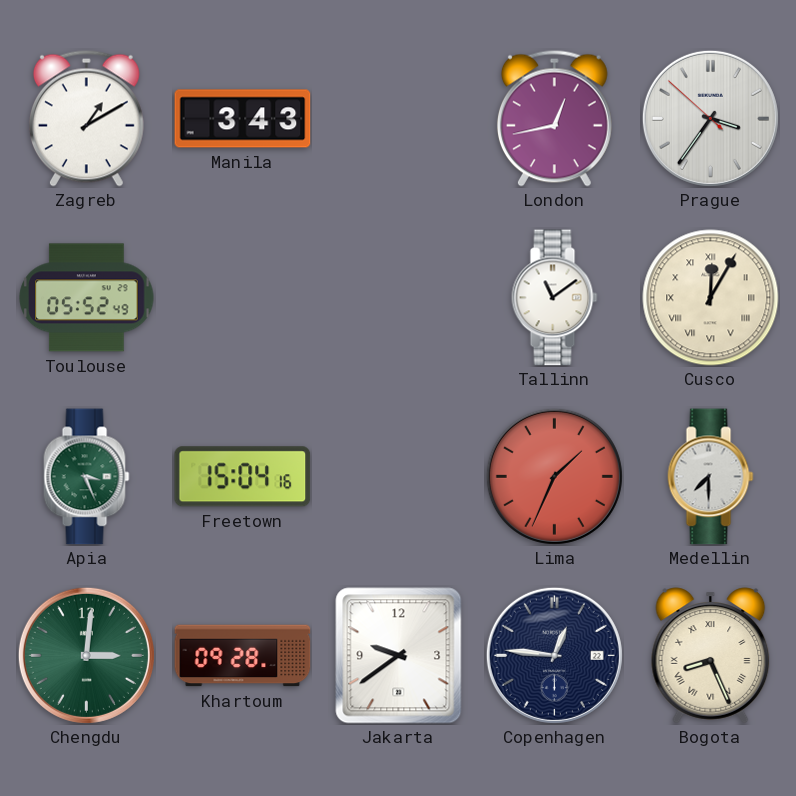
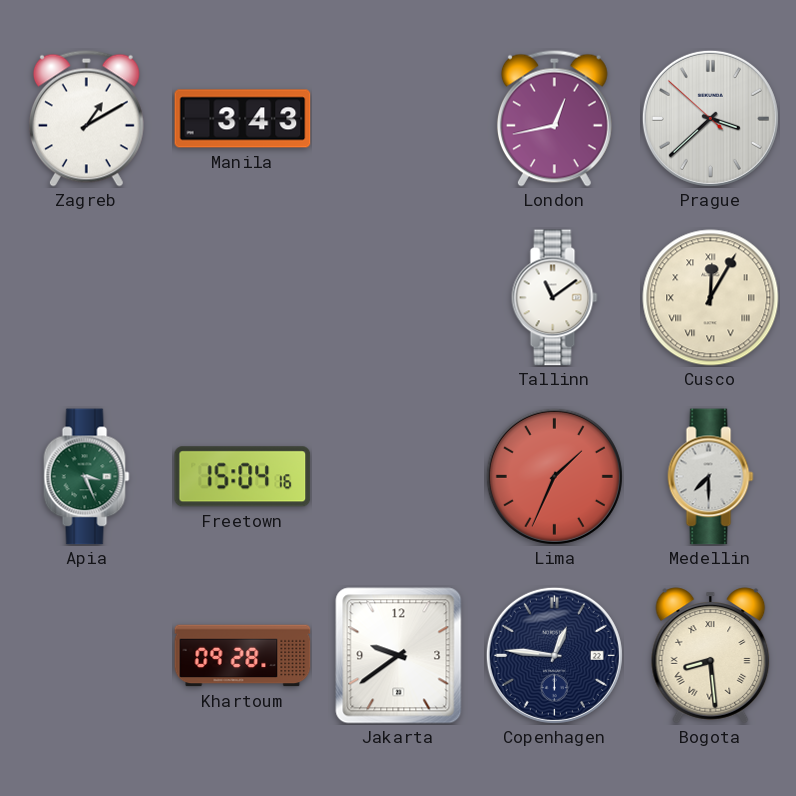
Prague: 3:35 -> 3:37
Toulouse: 05:52 -> none
Chengdu: 3:01 -> none
Bogota: 8:26 -> 8:29
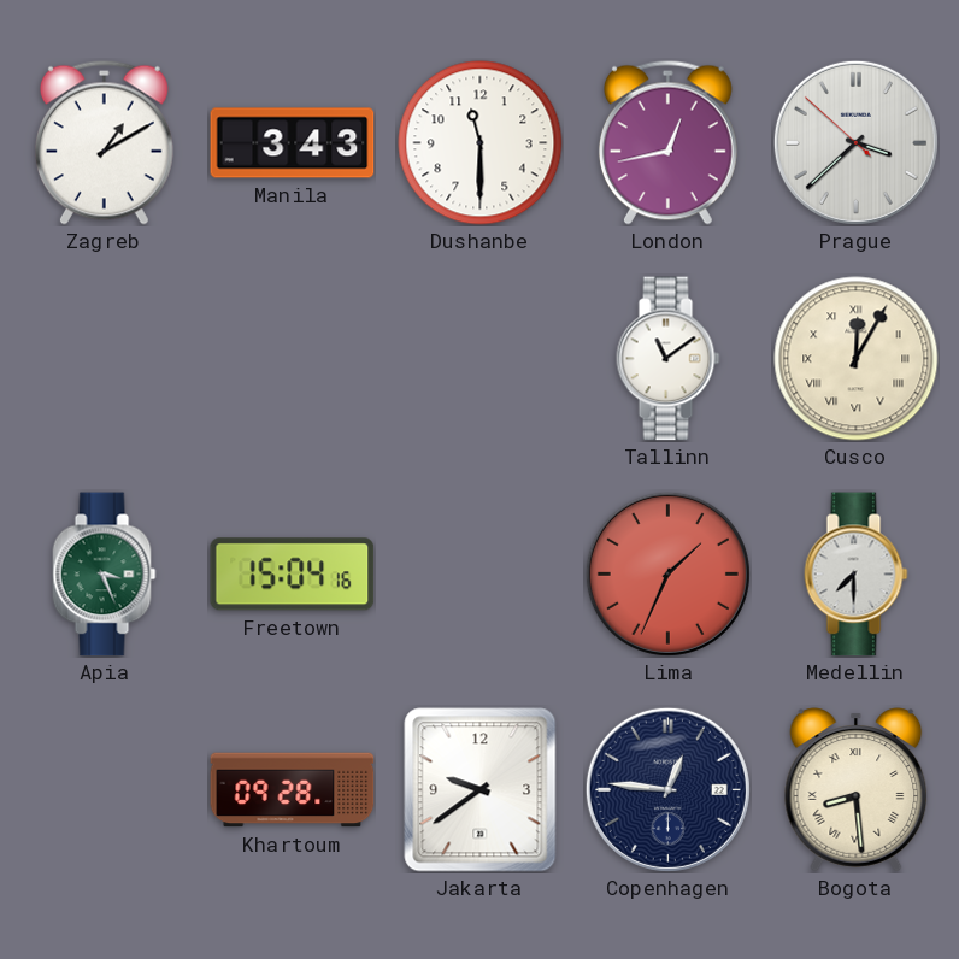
Dushanbe: none -> 11:30
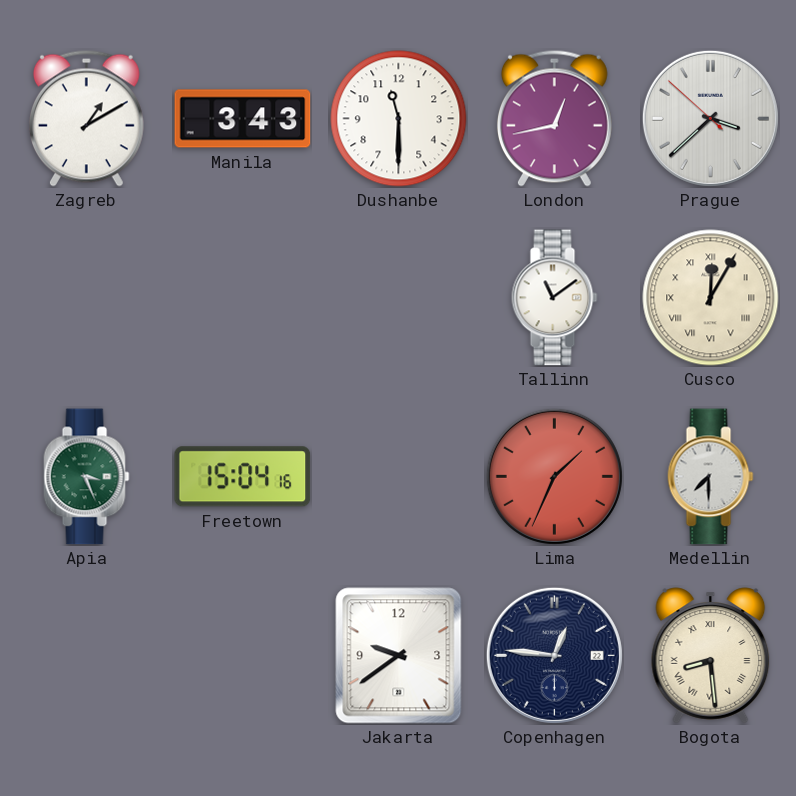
Khartoum: 09:28 -> none
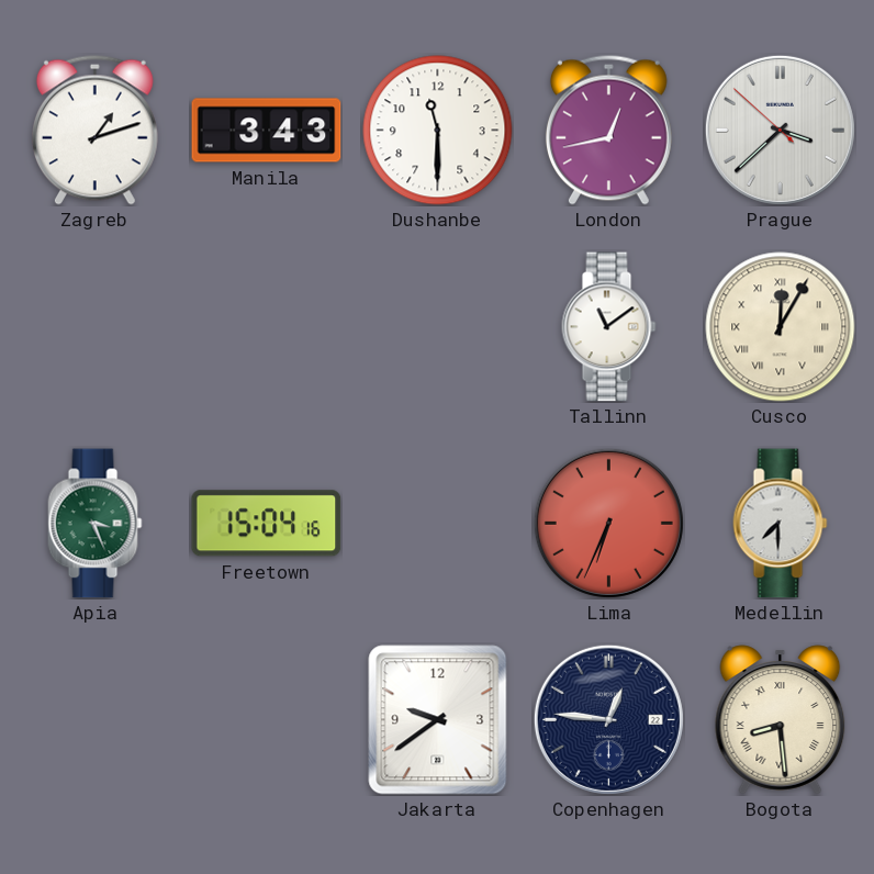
Zagreb: 1:10 -> 1:12
Lima: 1:34 -> 6:34
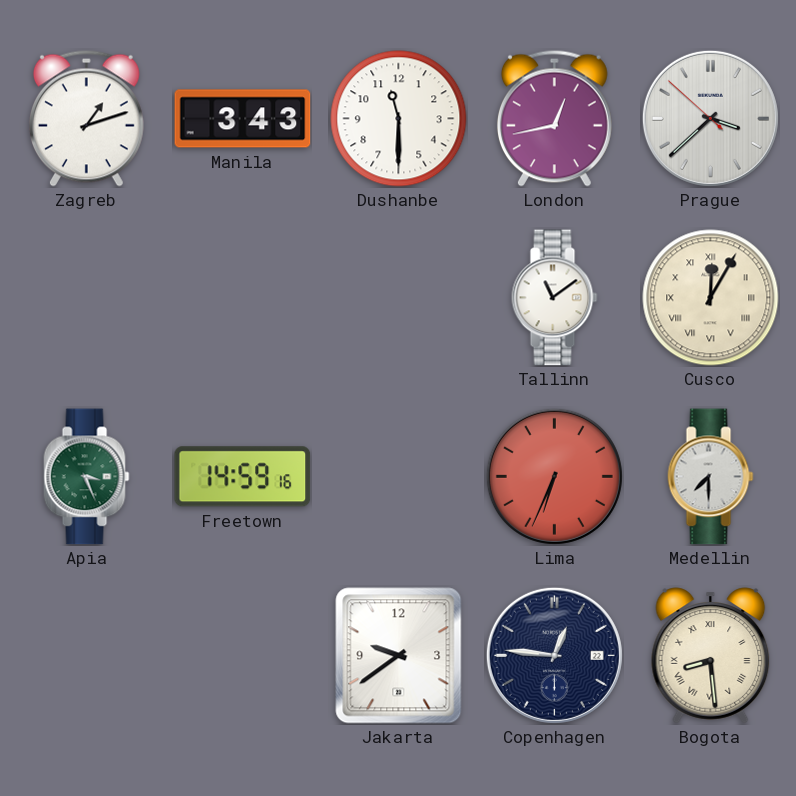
Freetown: 15:04 -> 14:59
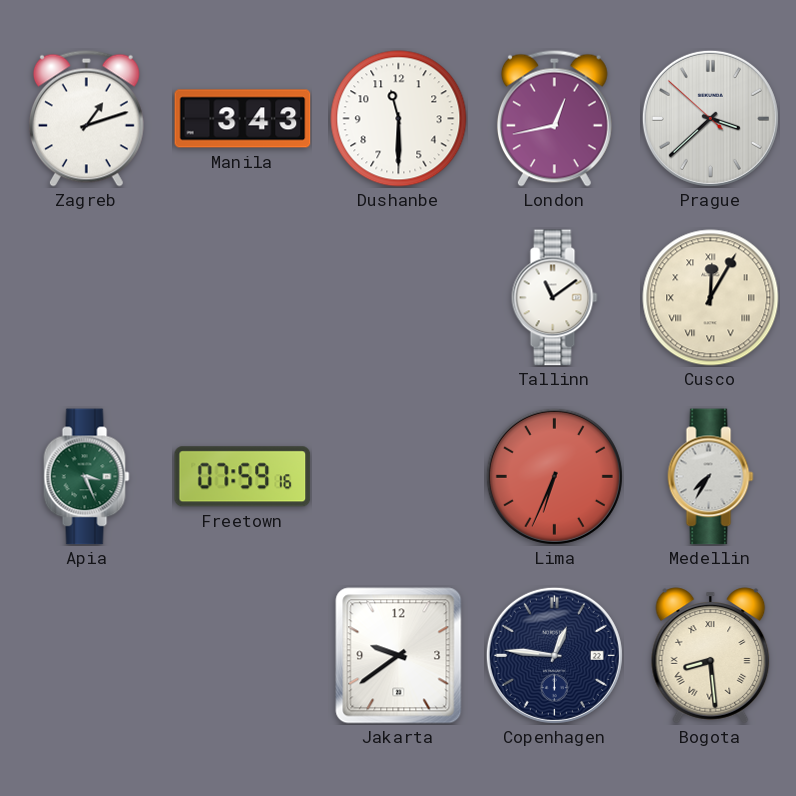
Freetown: 14:59 -> 07:59
Medellin: 7:30 -> 7:35
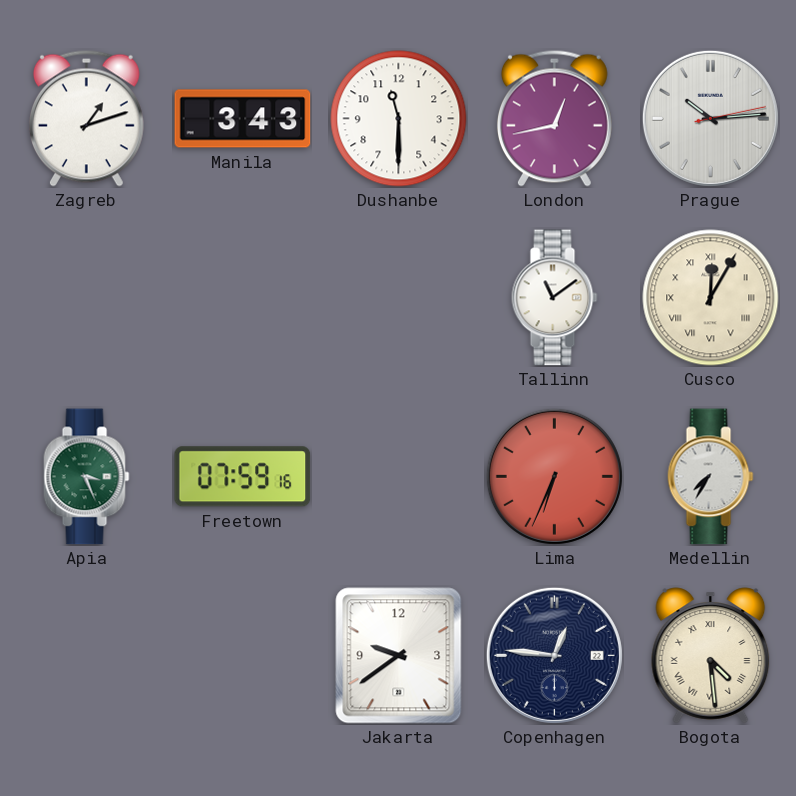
Prague: 3:37 -> 10:14
Bogota: 8:29 -> 4:29
